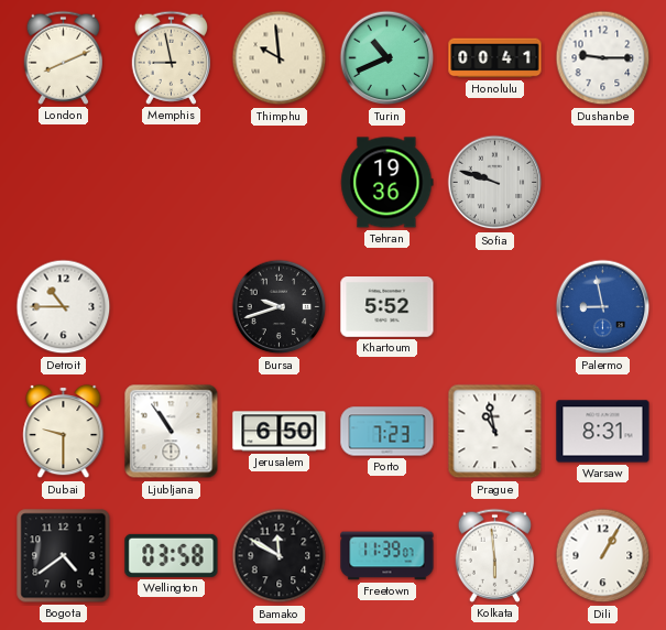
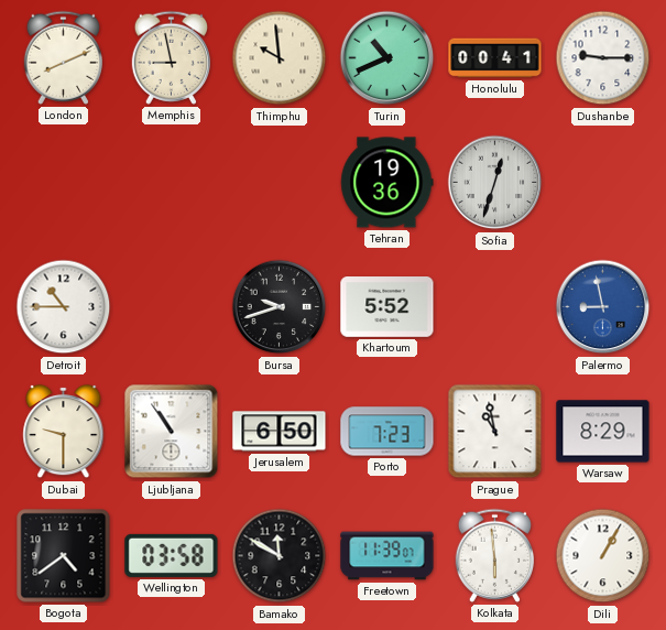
Sofia: 9:48 -> 12:33
Warsaw: 8:31 -> 8:29
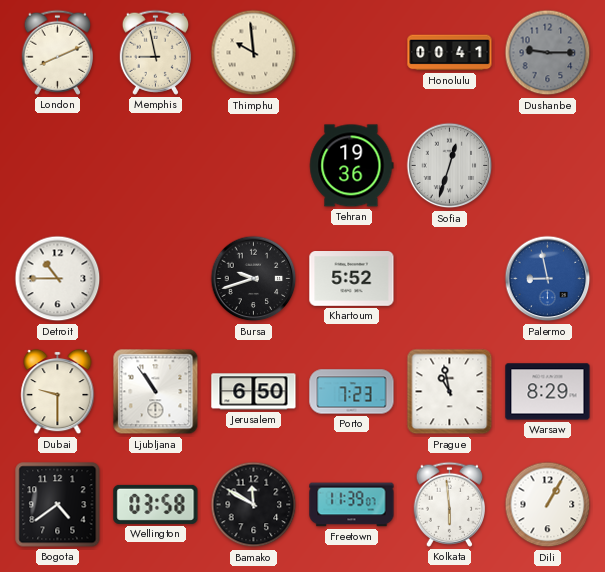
Turin: 10:41 -> none
Dushanbe dial: white -> grey
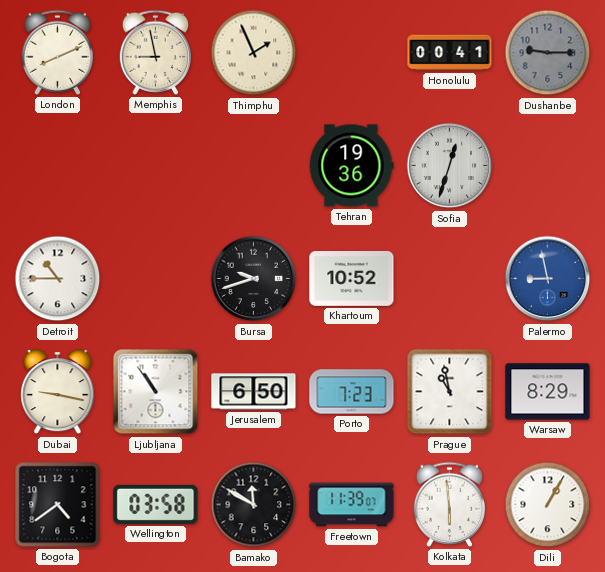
Thimphu: 9:59 -> 1:56
Khartoum: 5:52 -> 10:52
Dubai: 9:30 -> 9:17
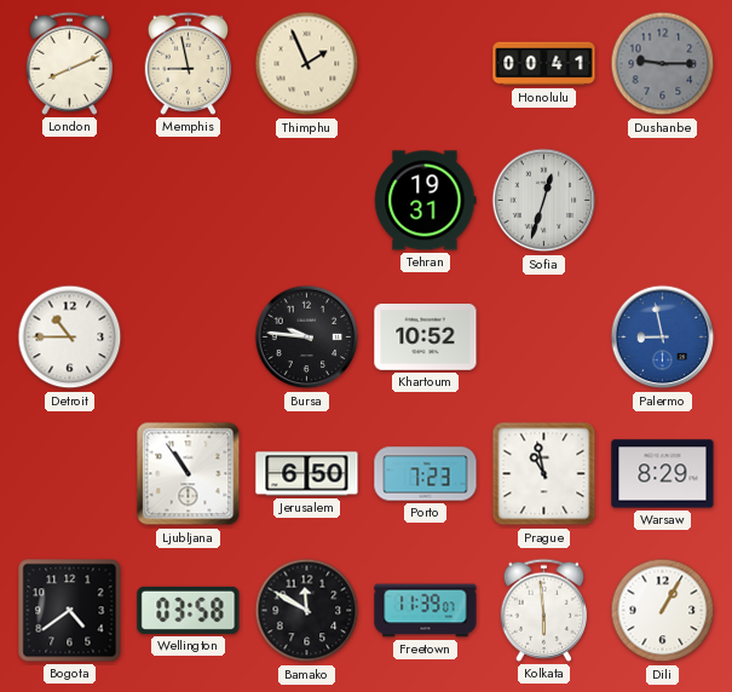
Tehran: 19:36 -> 19:31
Bursa: 9:42 -> 9:46
Dubai: 9:17 -> none
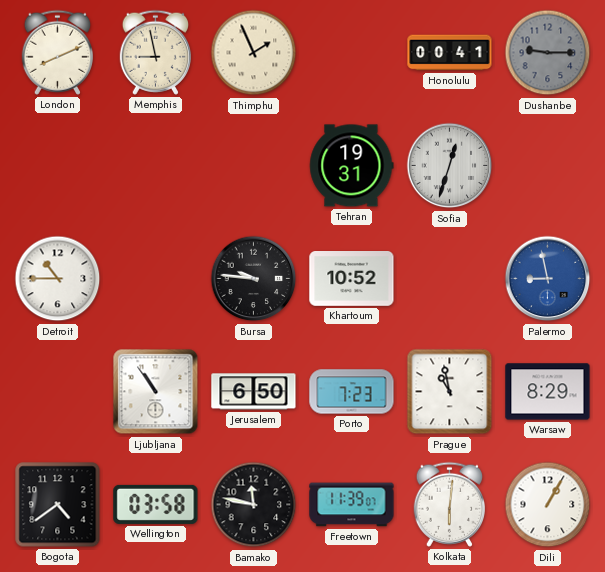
Bamako: 11:50 -> 11:47
Kolkata: 5:59 -> 6:01
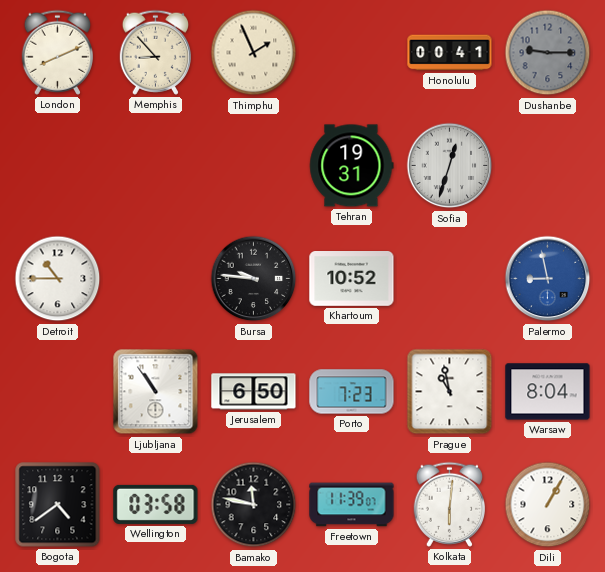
Memphis: 8:58 -> 8:53
Warsaw: 8:29 -> 8:04
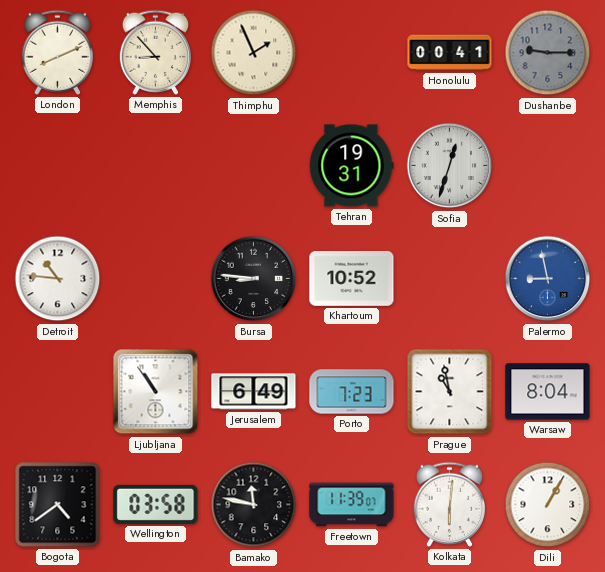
Detroit: 10:45 -> 10:46
Bursa: 9:46 -> 8:46
Jerusalem: 6:50 -> 6:49
